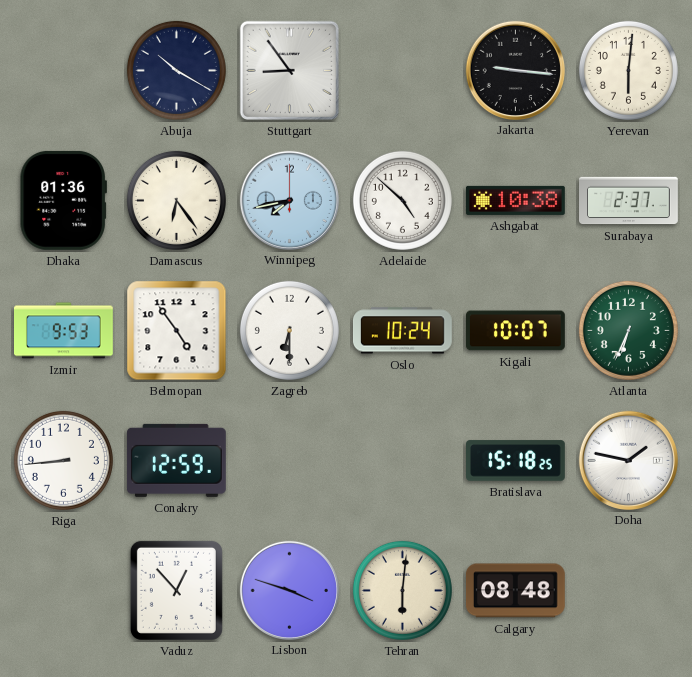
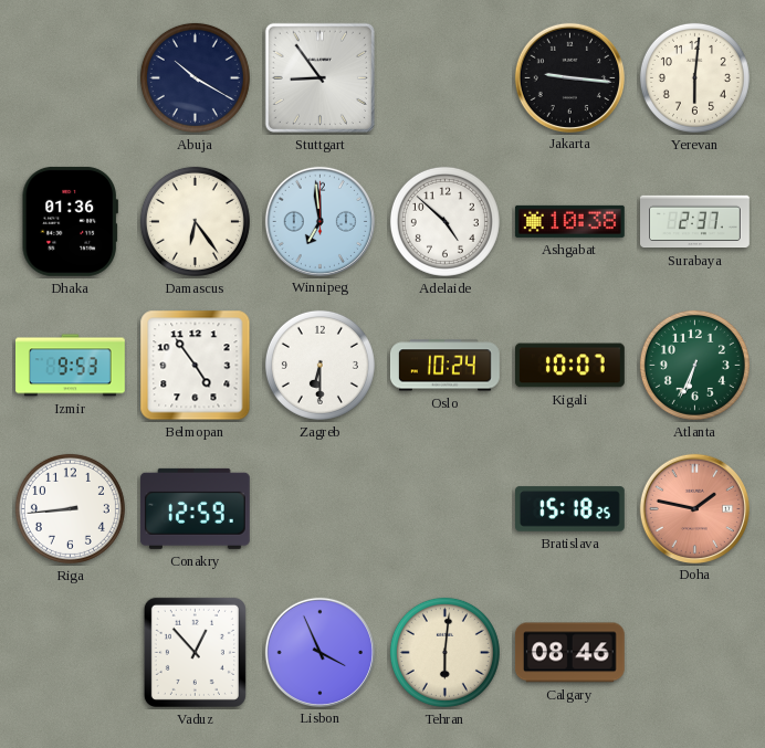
Winnipeg: 7:43 -> 6:59
Doha dial: white -> salmon
Lisbon: 3:48 -> 3:56
Calgary: 08:48 -> 08:46
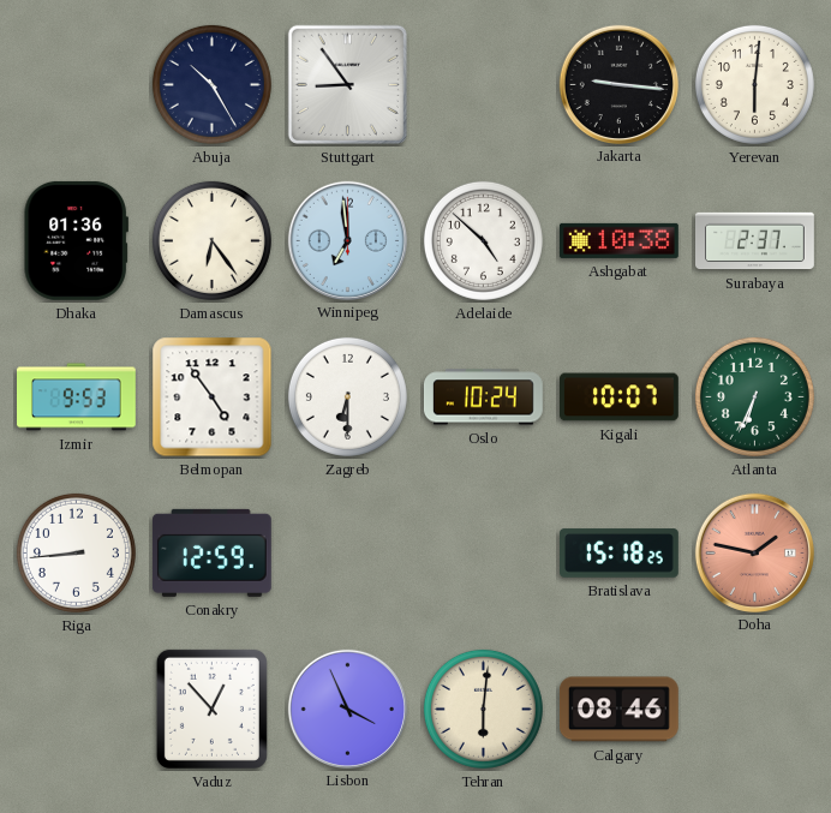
Abuja: 10:20 -> 10:25
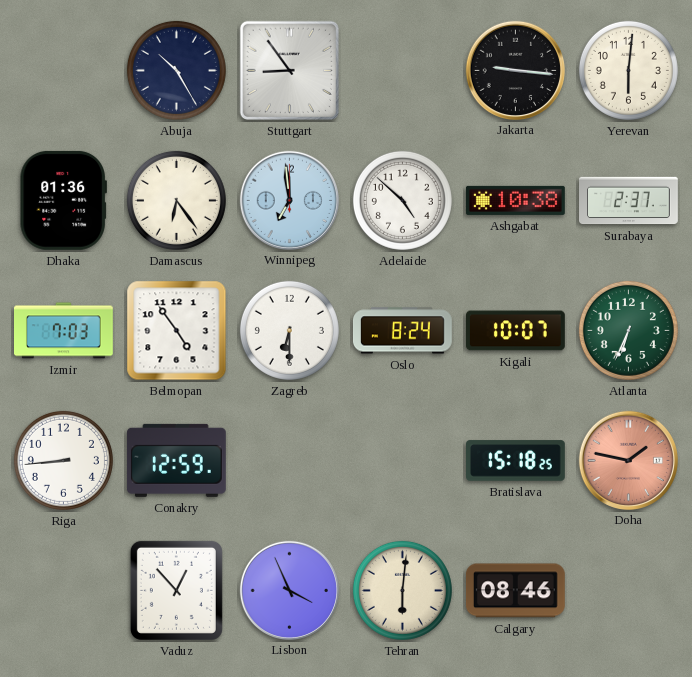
Izmir: 9:53 -> 7:03
Oslo: 10:24 -> 8:24
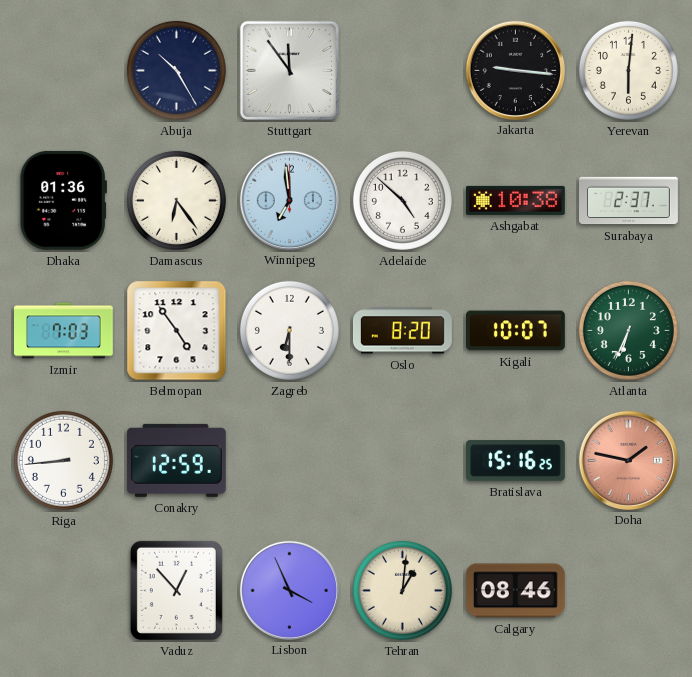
Stuttgart: 8:54 -> 11:54
Oslo: 8:24 -> 8:20
Bratislava: 15:18 -> 15:16
Tehran: 6:01 -> 1:01
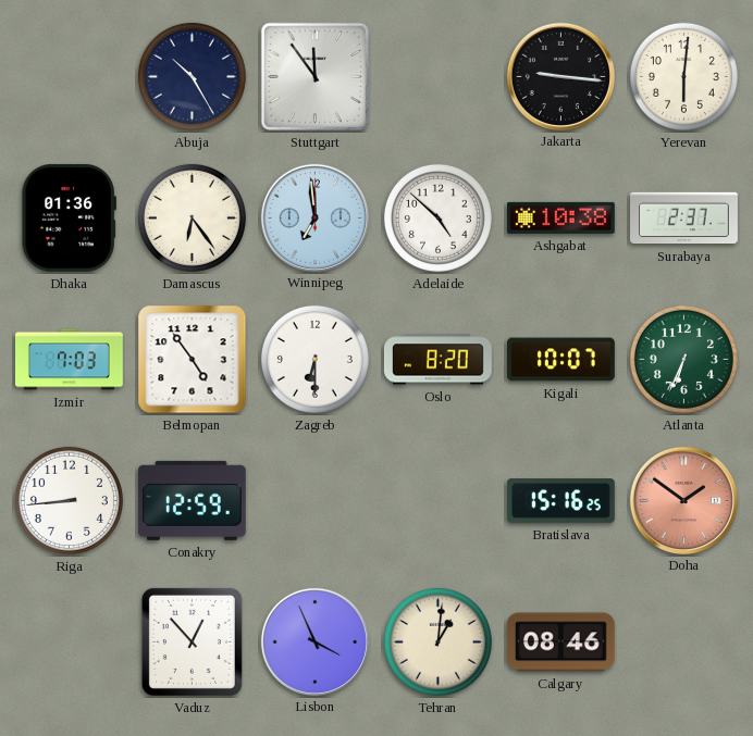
Doha: 1:47 -> 1:51
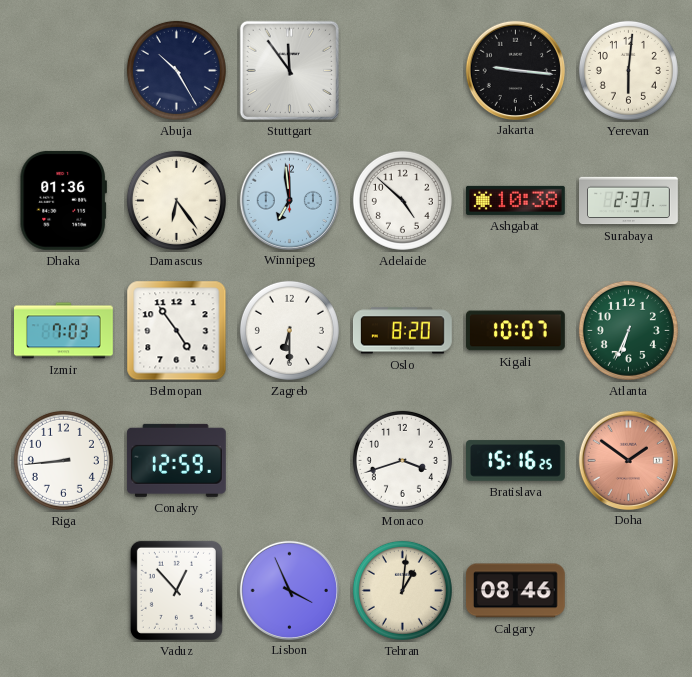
Monaco: none -> 3:42
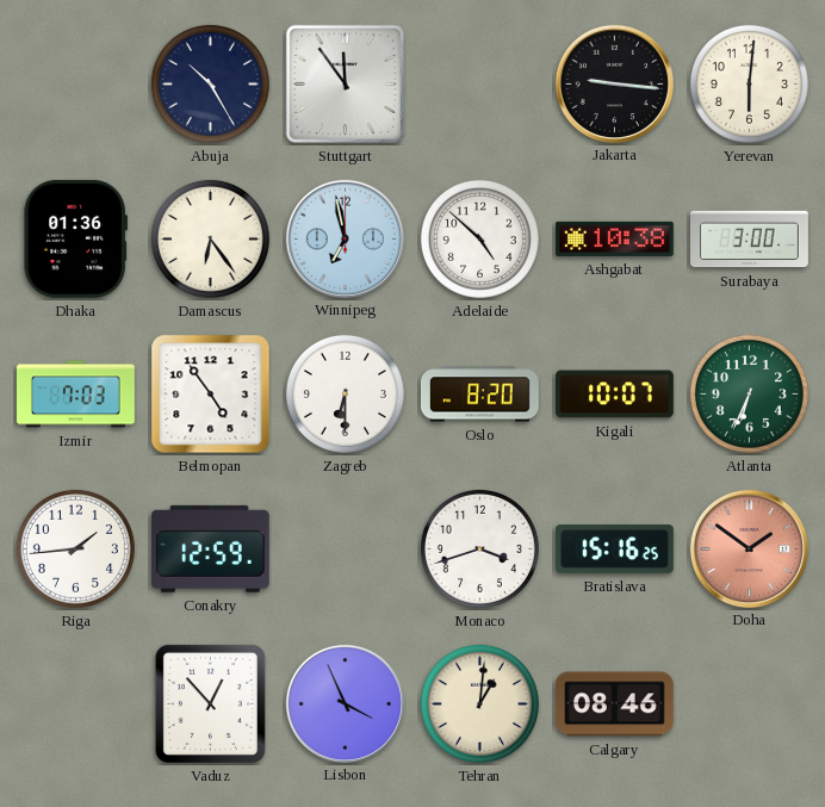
Winnipeg: 6:59 -> 6:58
Surabaya: 2:37 -> 3:00
Riga: 8:44 -> 1:44
